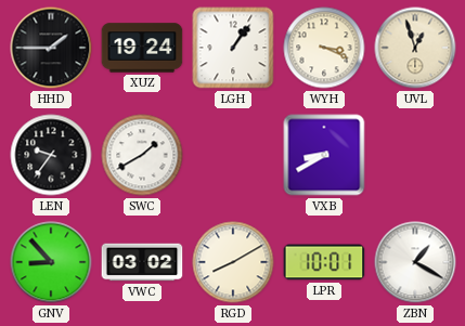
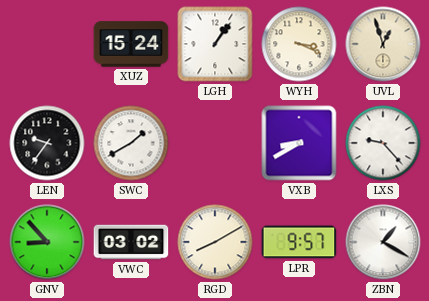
HHD: 1:45 -> none
XUZ: 19:24 -> 15:24
LXS: none -> 9:23
LPR: 10:01 -> 9:57
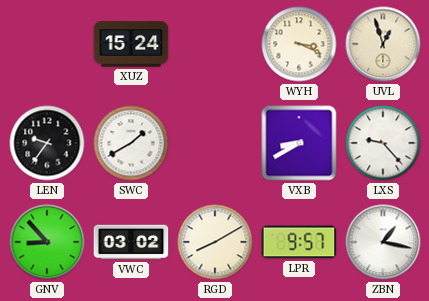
LGH: 1:06 -> none
ZBN: 1:20 -> 1:17
